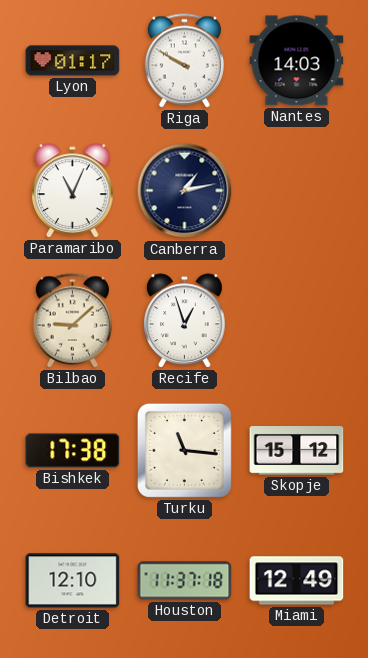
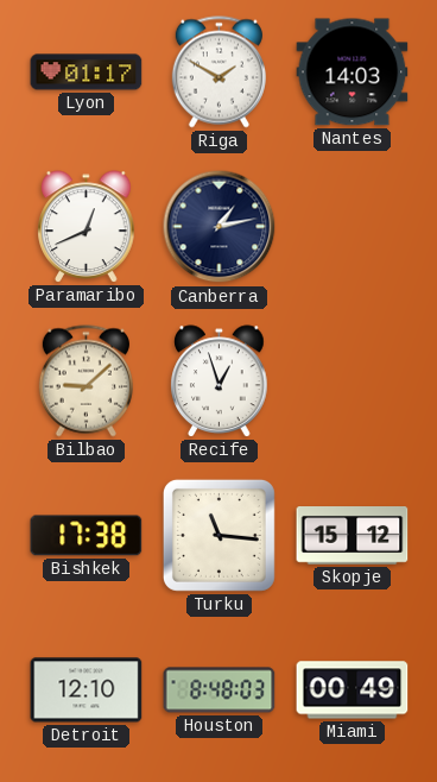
Riga: 9:50 -> 1:50
Paramaribo: 11:04 -> 12:41
Houston: 11:37 -> 8:48
Miami: 12:49 -> 00:49
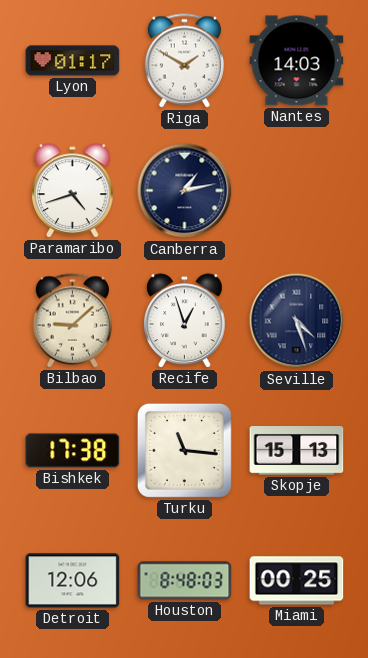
Paramaribo: 12:41 -> 4:42
Seville: none -> 4:27
Skopje: 15:12 -> 15:13
Detroit: 12:10 -> 12:06
Miami: 00:49 -> 00:25
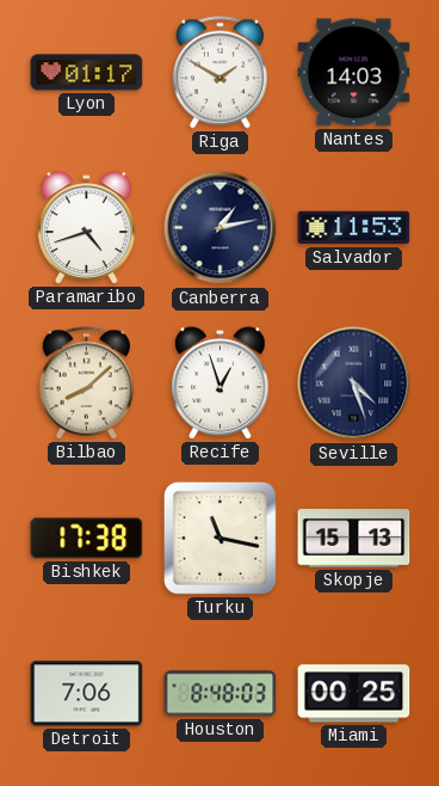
Salvador: none -> 11:53
Bilbao: 9:08 -> 8:08
Turku: 11:16 -> 11:17
Detroit: 12:06 -> 7:06
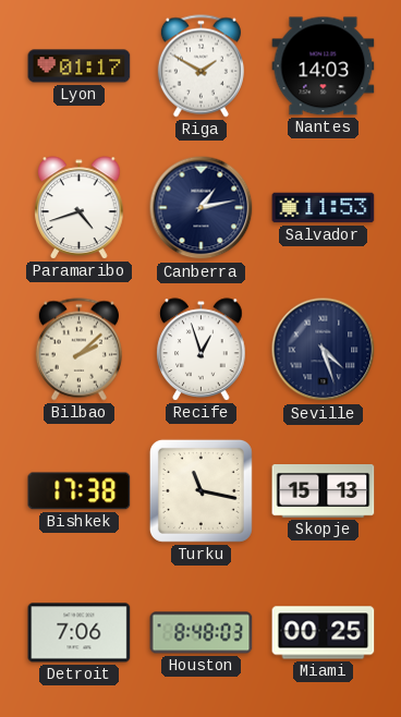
Bilbao: 8:08 -> 2:08
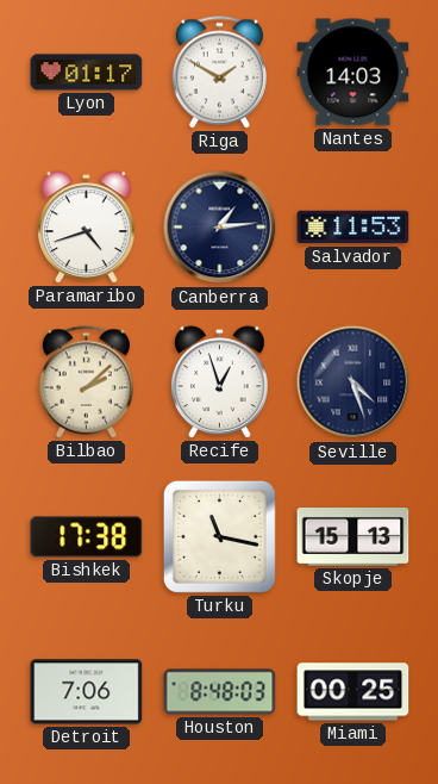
Canberra: 1:13 -> 1:14
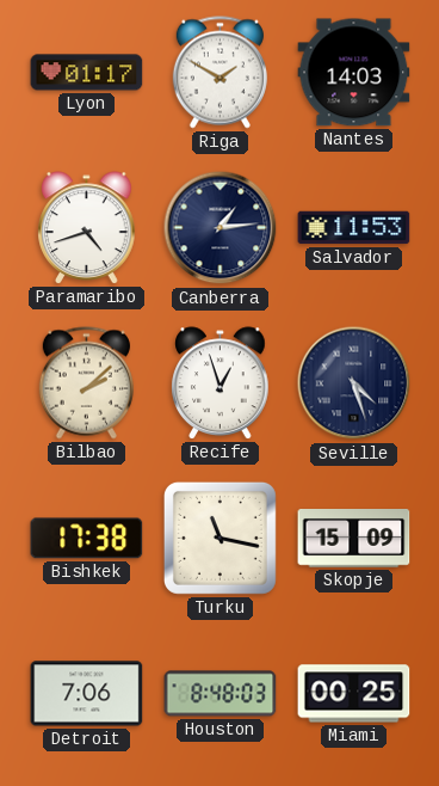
Skopje: 15:13 -> 15:09
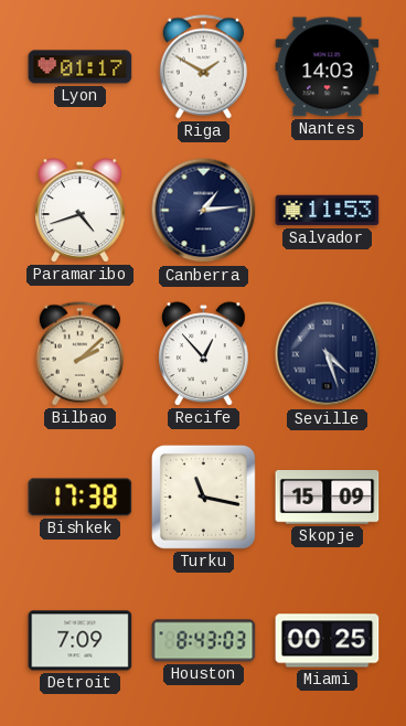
Recife: 12:57 -> 12:53
Detroit: 7:06 -> 7:09
Houston: 8:48 -> 8:43
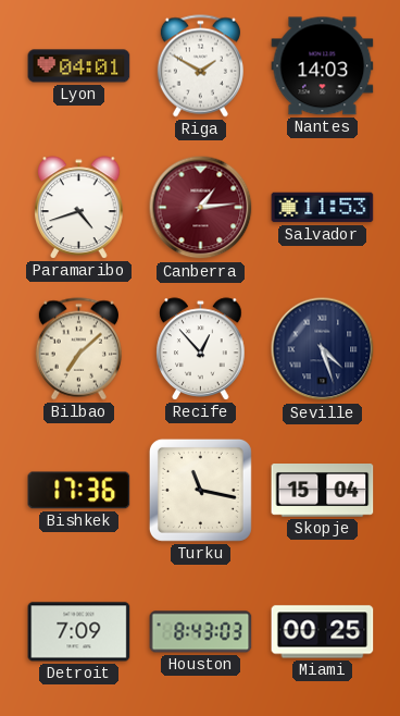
Lyon: 01:17 -> 04:01
Canberra dial: navy -> burgundy
Bilbao: 2:08 -> 7:08
Bishkek: 17:38 -> 17:36
Skopje: 15:09 -> 15:04
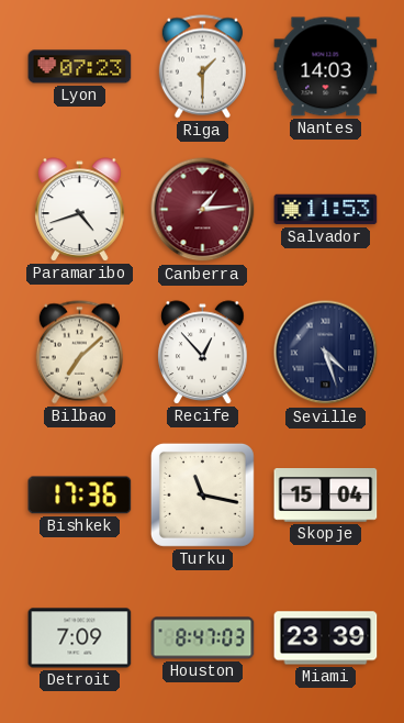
Lyon: 04:01 -> 07:23
Riga: 1:50 -> 1:30
Houston: 8:43 -> 8:47
Miami: 00:25 -> 23:39
